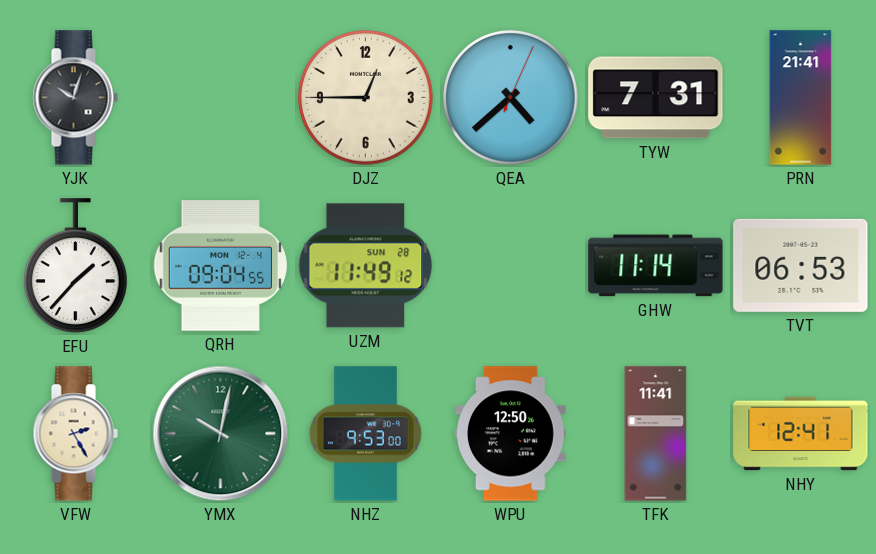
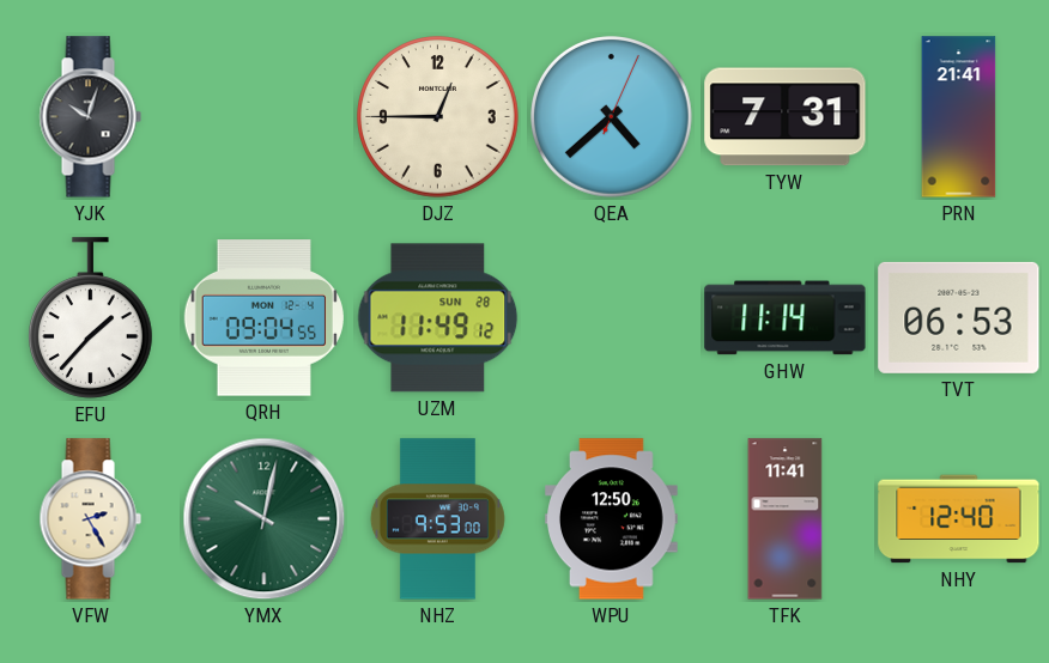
NHY: 12:41 -> 12:40
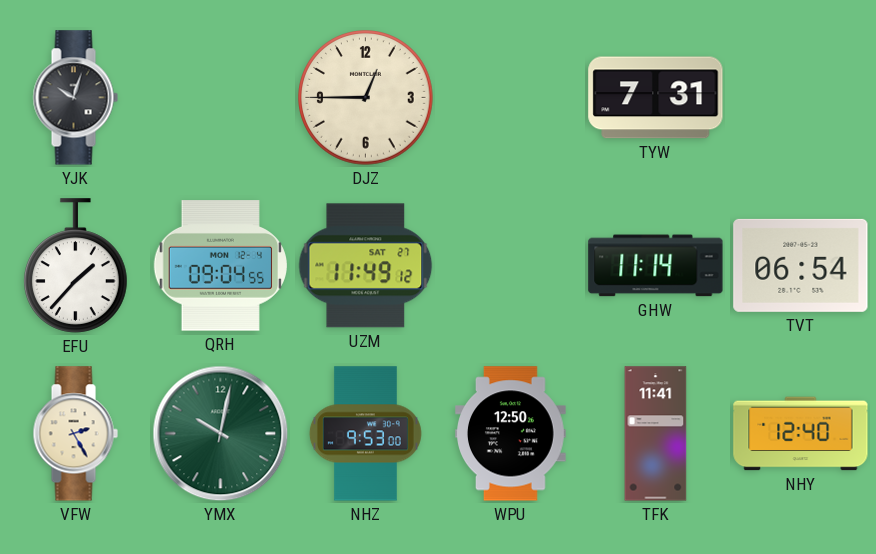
QEA: 4:38 -> none
PRN: 21:41 -> none
UZM date: SUN 28 -> SAT 27
TVT: 06:53 -> 06:54
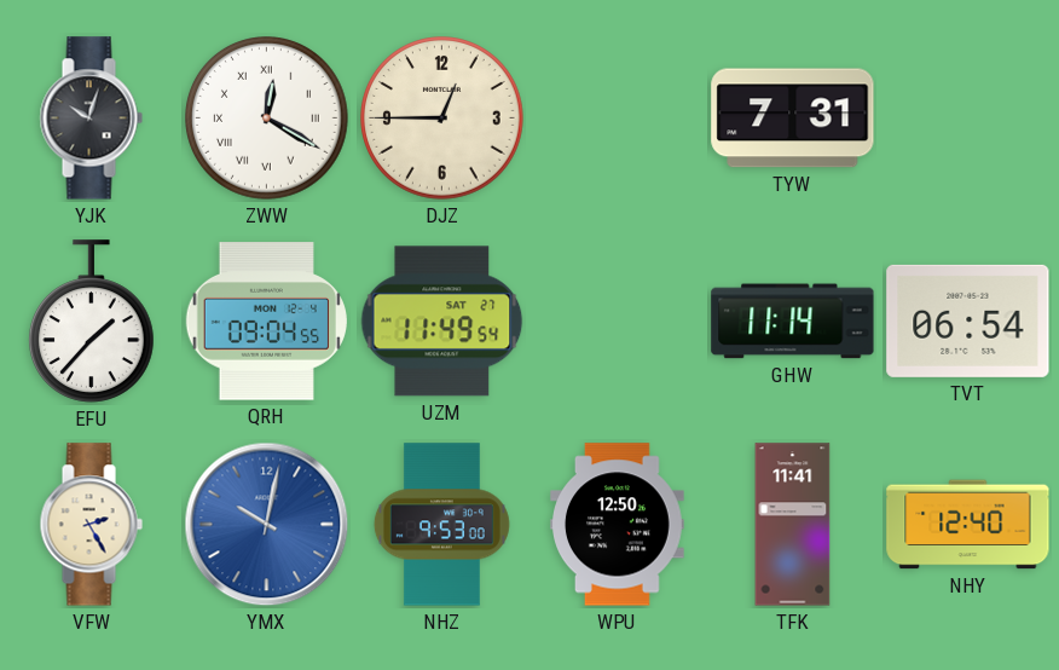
ZWW: none -> 12:20
UZM: 11:49:12 -> 11:49:54
YMX dial: green -> blue
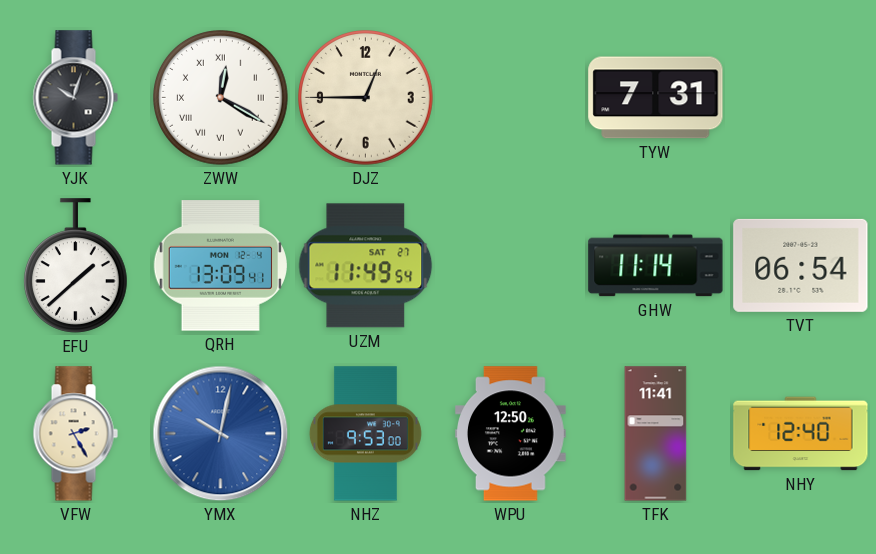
EFU: 1:37 -> 1:38
QRH: 09:04 -> 13:09
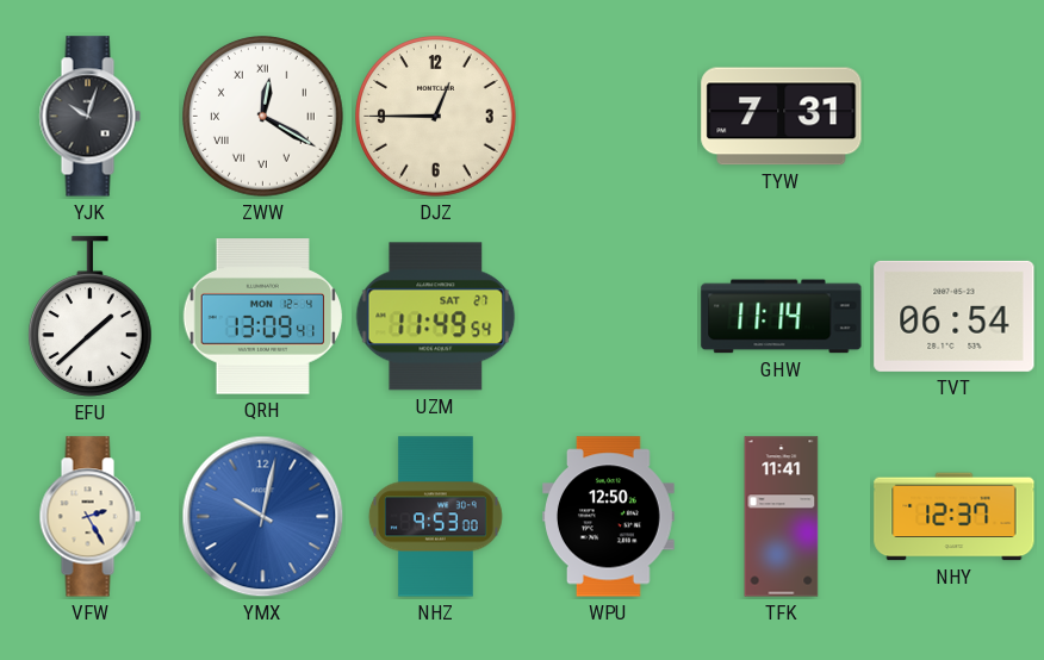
NHY: 12:40 -> 12:37
